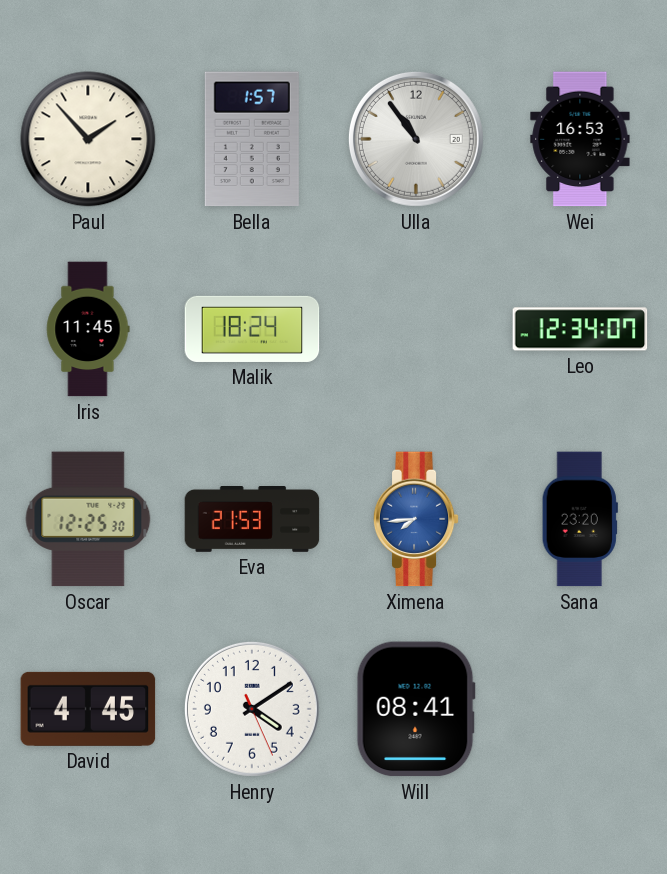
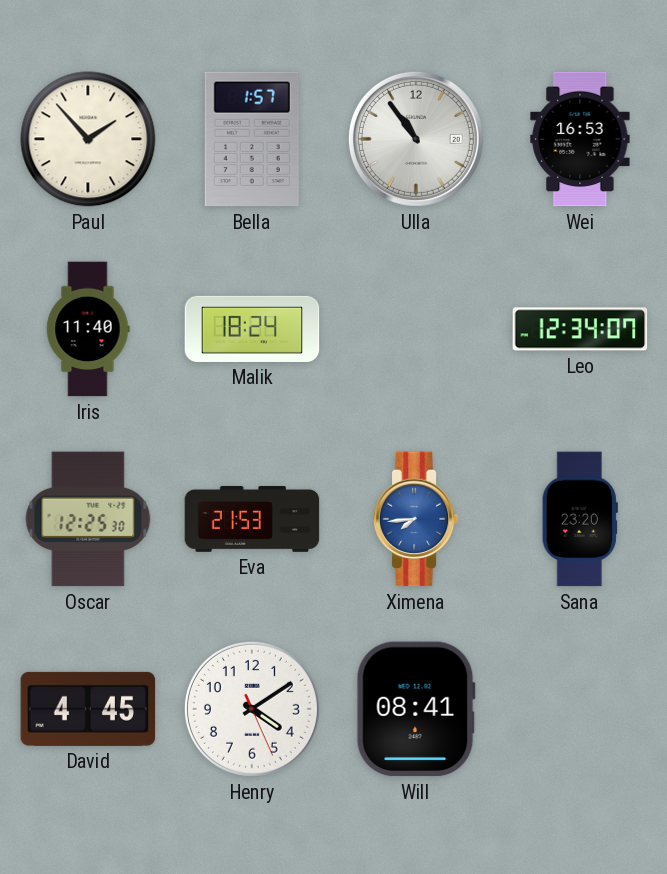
Iris: 11:45 -> 11:40
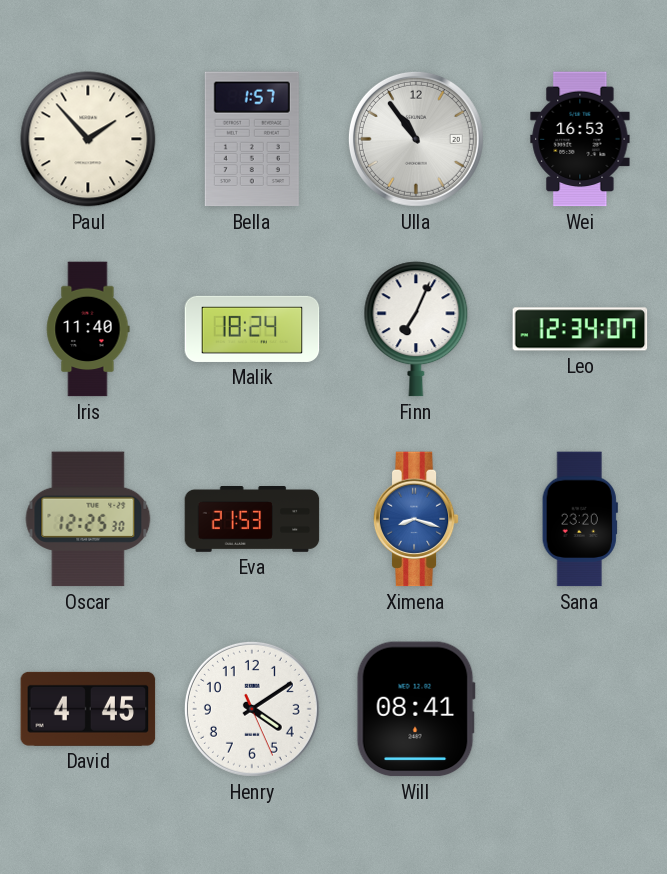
Finn: none -> 7:04
Ximena: 7:44 -> 8:18
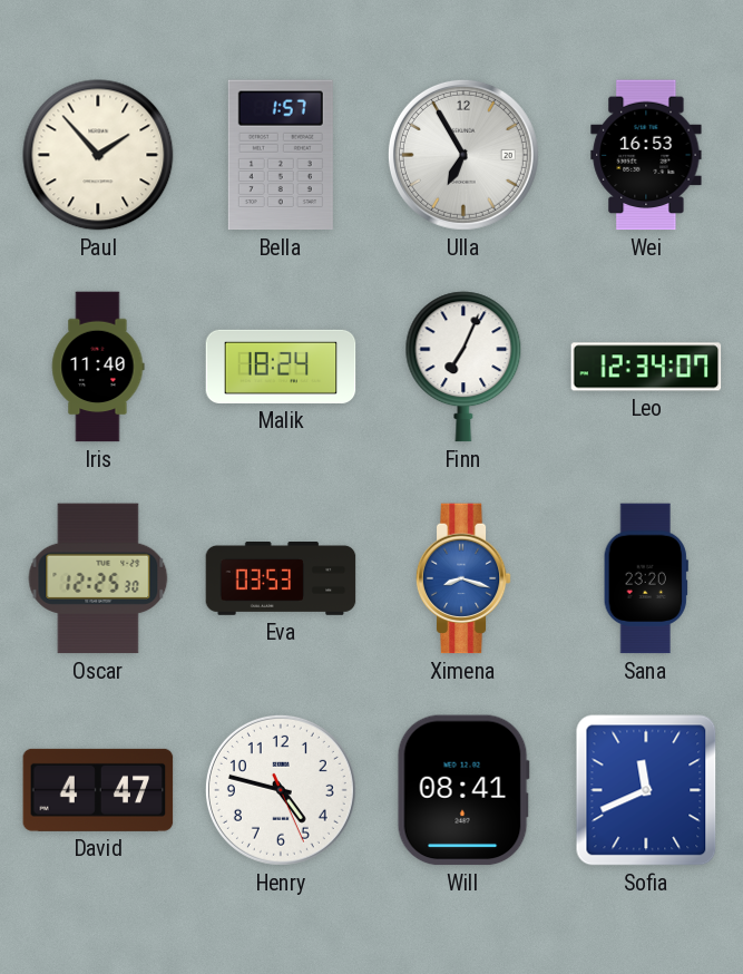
Ulla: 10:54 -> 6:55
Eva: 21:53 -> 03:53
David: 4:45 -> 4:47
Henry: 4:09 -> 4:47
Sofia: none -> 11:41
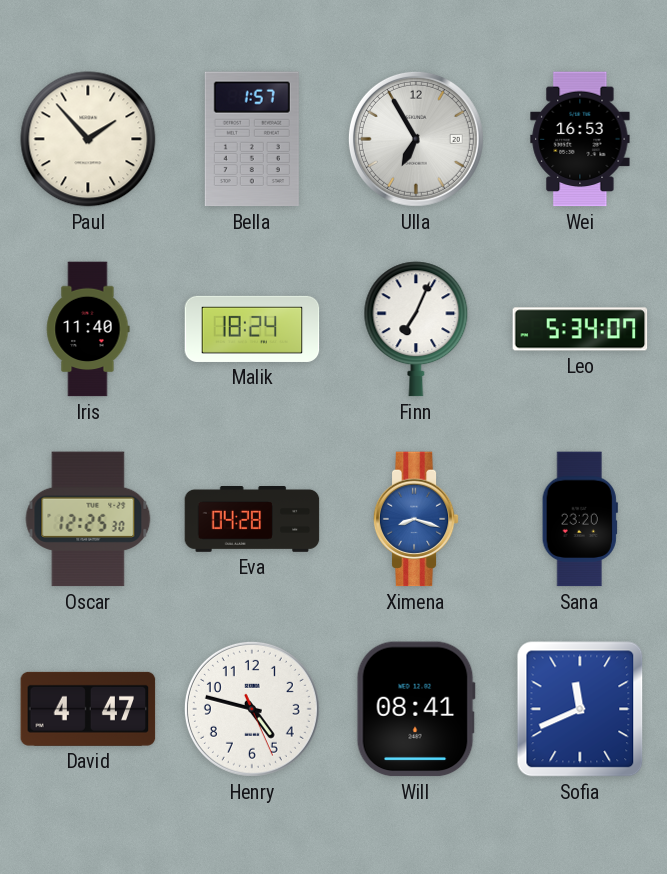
Leo: 12:34 -> 5:34
Eva: 03:53 -> 04:28
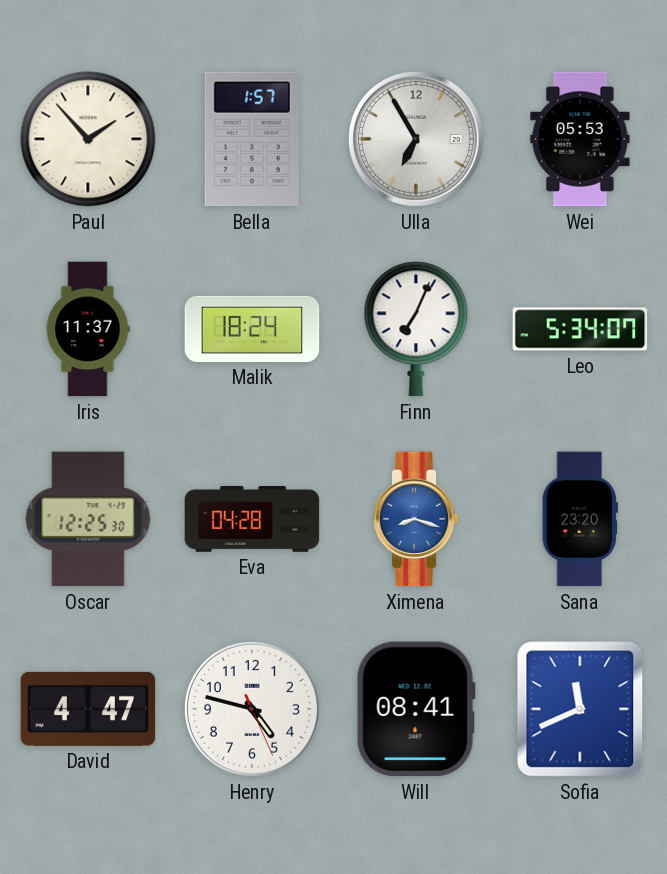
Wei: 16:53 -> 05:53
Iris: 11:40 -> 11:37
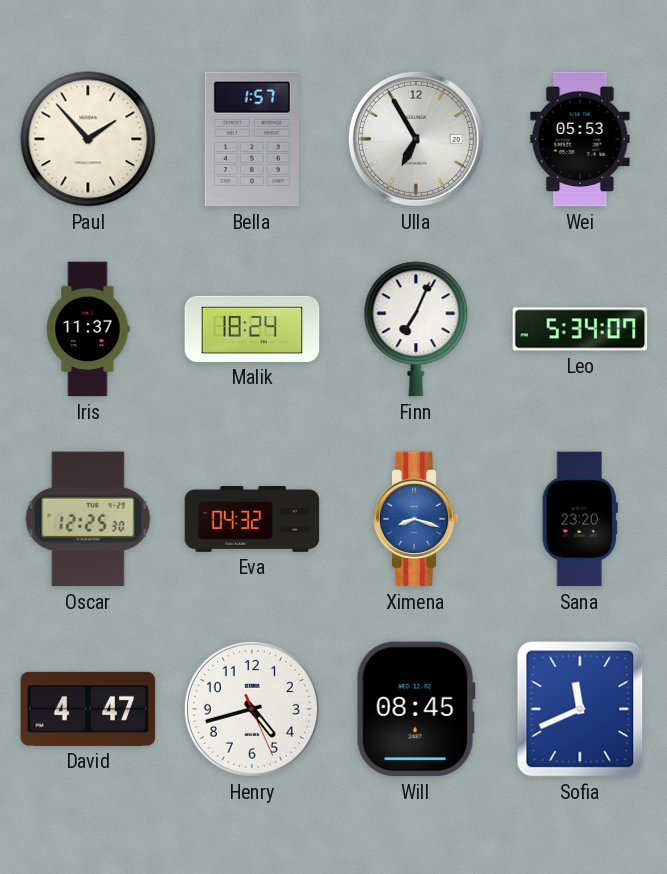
Eva: 04:28 -> 04:32
Henry: 4:47 -> 4:42
Will: 08:41 -> 08:45
